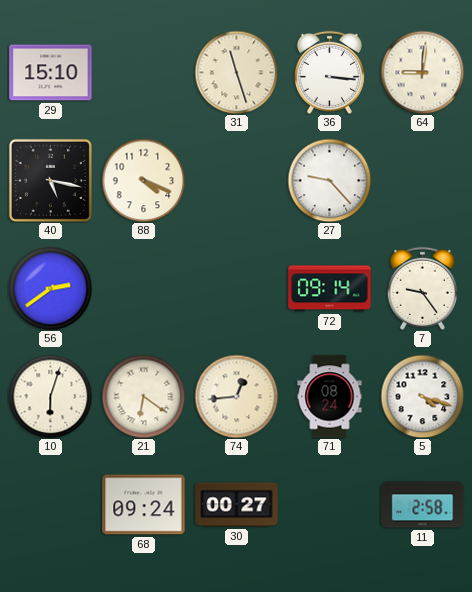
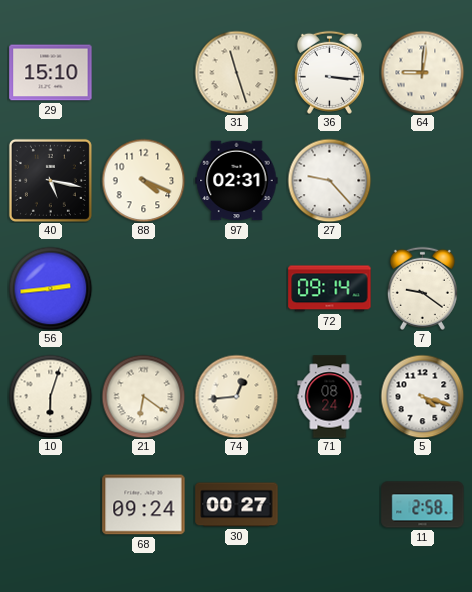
97: none -> 02:31
56: 2:39 -> 2:44
7: 9:24 -> 9:21
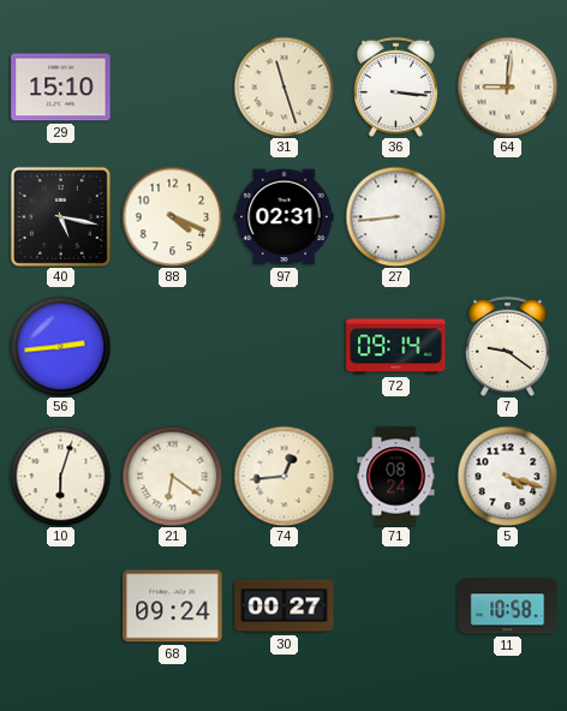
27: 9:23 -> 8:44
11: 2:58 -> 10:58
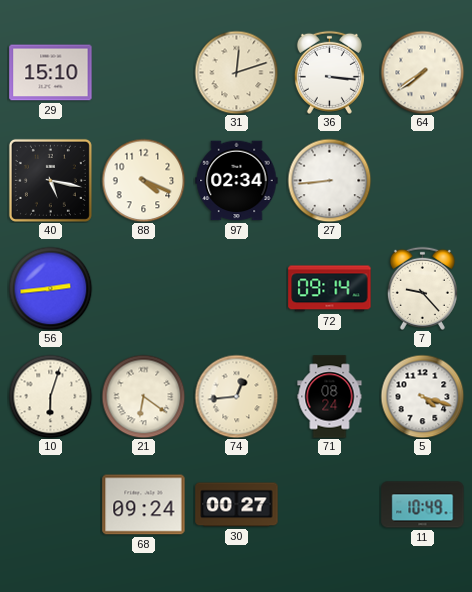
31: 11:27 -> 12:12
64: 9:01 -> 7:39
97: 02:31 -> 02:34
7: 9:21 -> 9:23
11: 10:58 -> 10:49
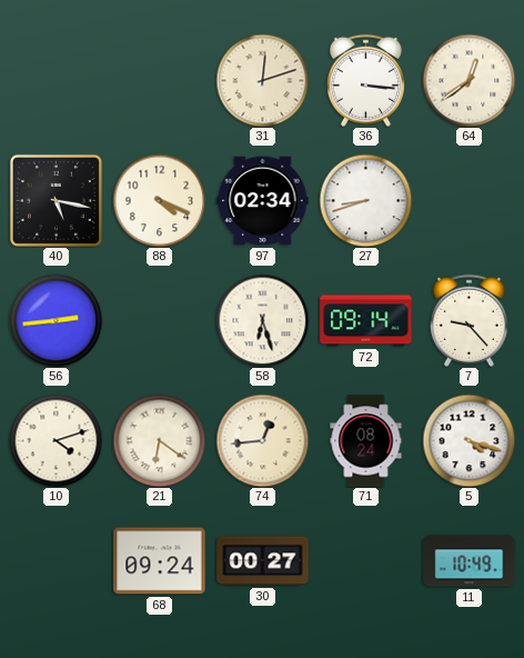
29: 15:10 -> none
64: 7:39 -> 12:39
27: 8:44 -> 8:42
58: none -> 6:27
10: 6:03 -> 4:12
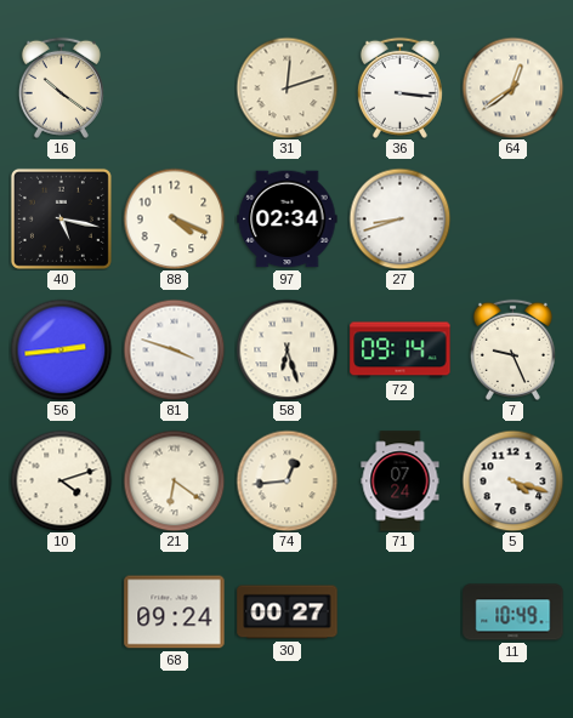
16: none -> 10:21
81: none -> 3:48
7: 9:23 -> 9:26
71: 08:24 -> 07:24
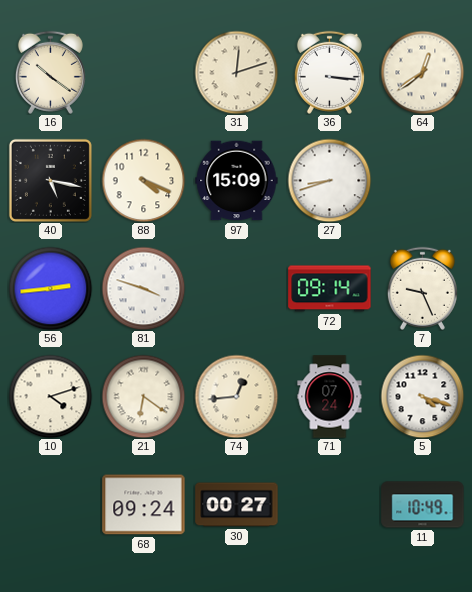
97: 02:34 -> 15:09
58: 6:27 -> none
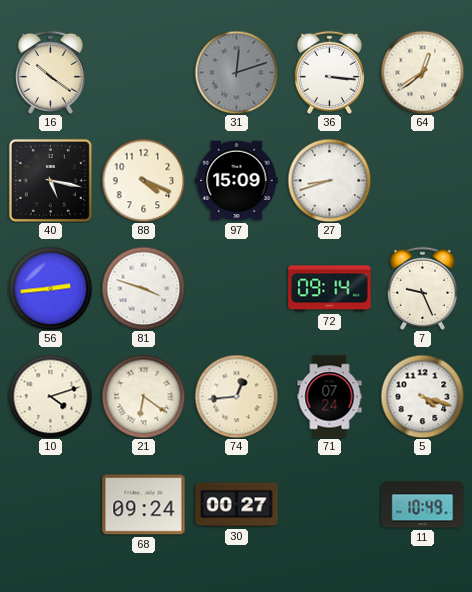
31 dial: cream -> grey
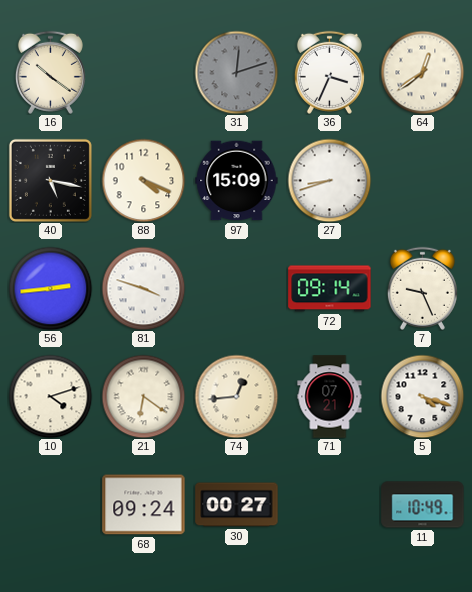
36: 3:16 -> 3:34
71: 07:24 -> 07:21
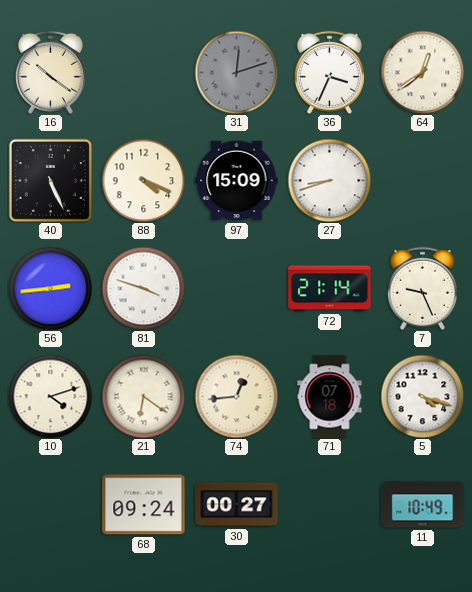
40: 5:17 -> 5:26
72: 09:14 -> 21:14
71: 07:21 -> 07:18
